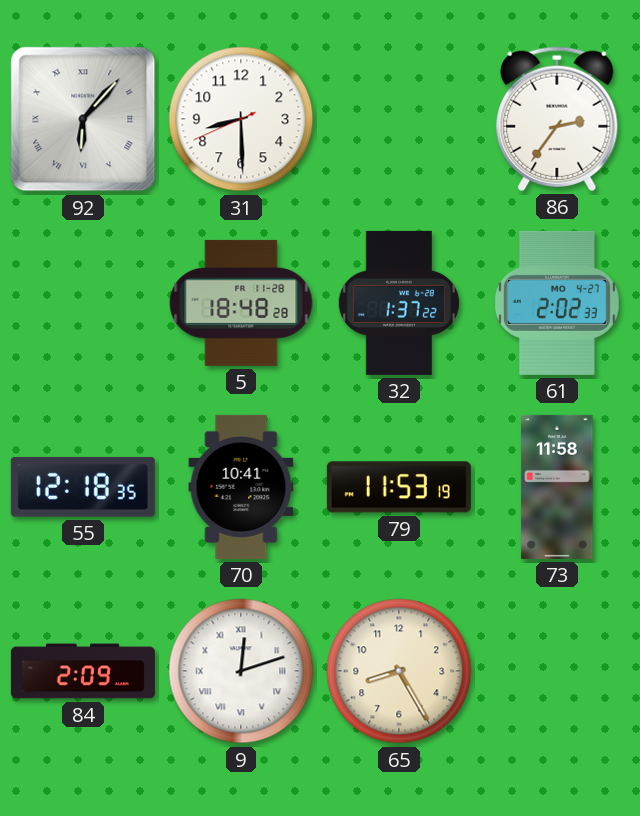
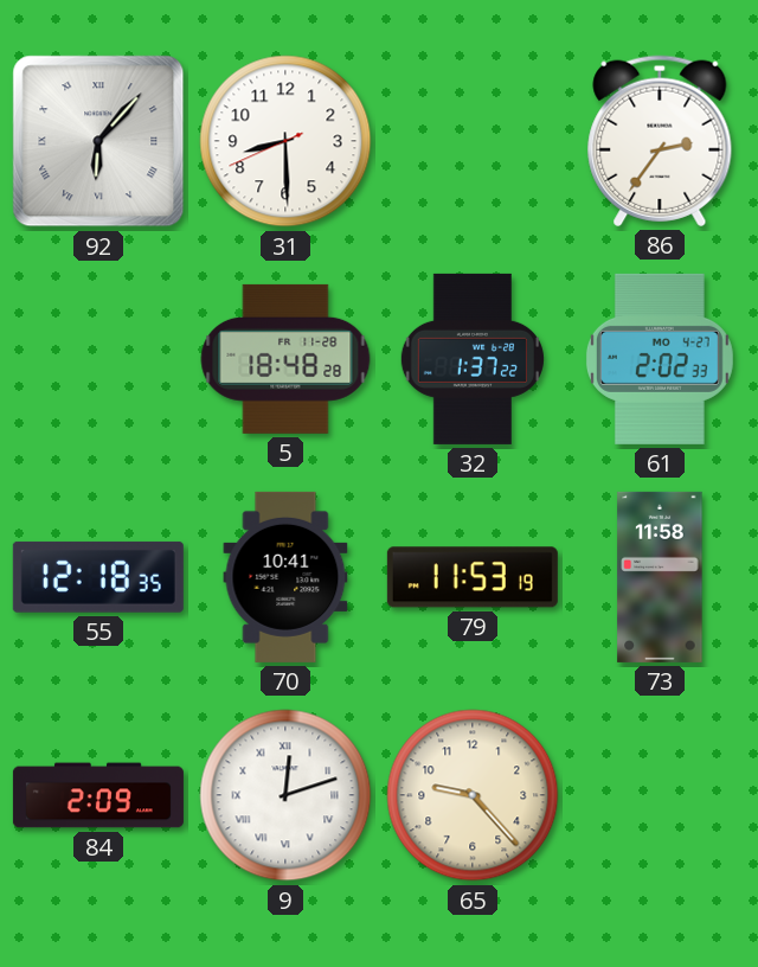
65: 8:25 -> 9:23
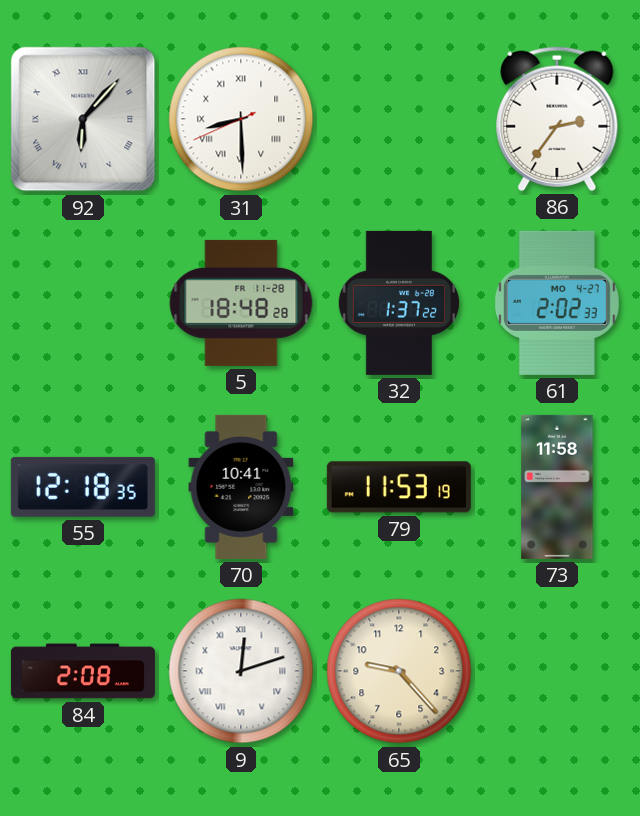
31 numerals: Arabic -> Roman
84: 2:09 -> 2:08
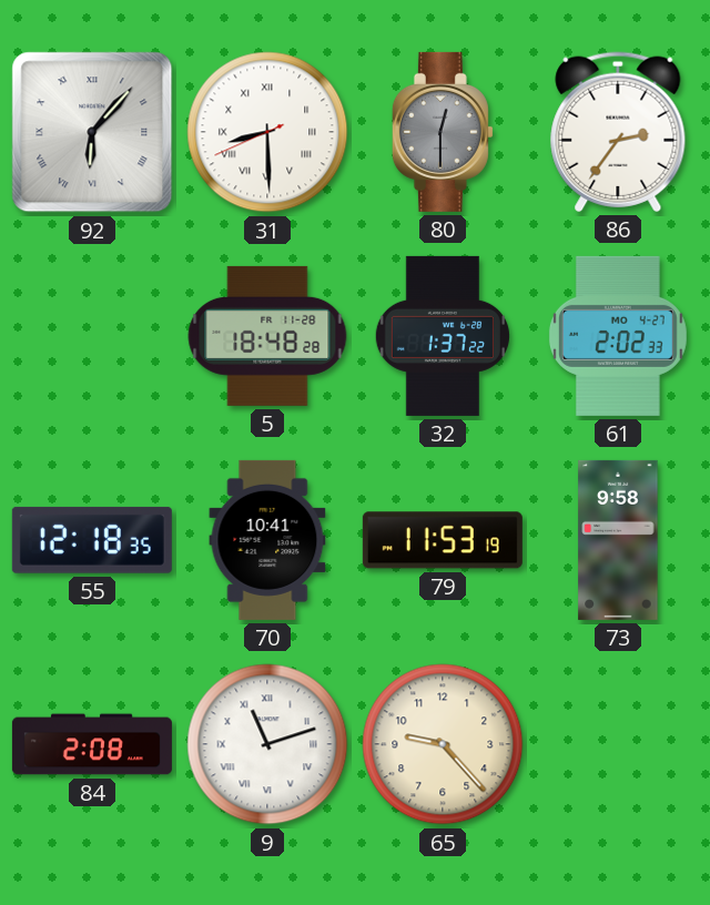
80: none -> 12:30
73: 11:58 -> 9:58
9: 12:12 -> 11:12
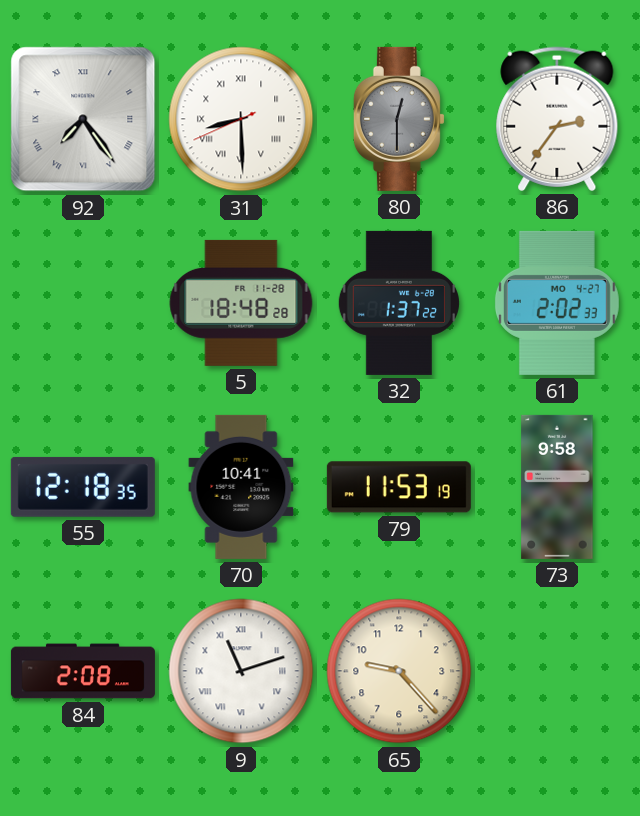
92: 6:07 -> 7:24
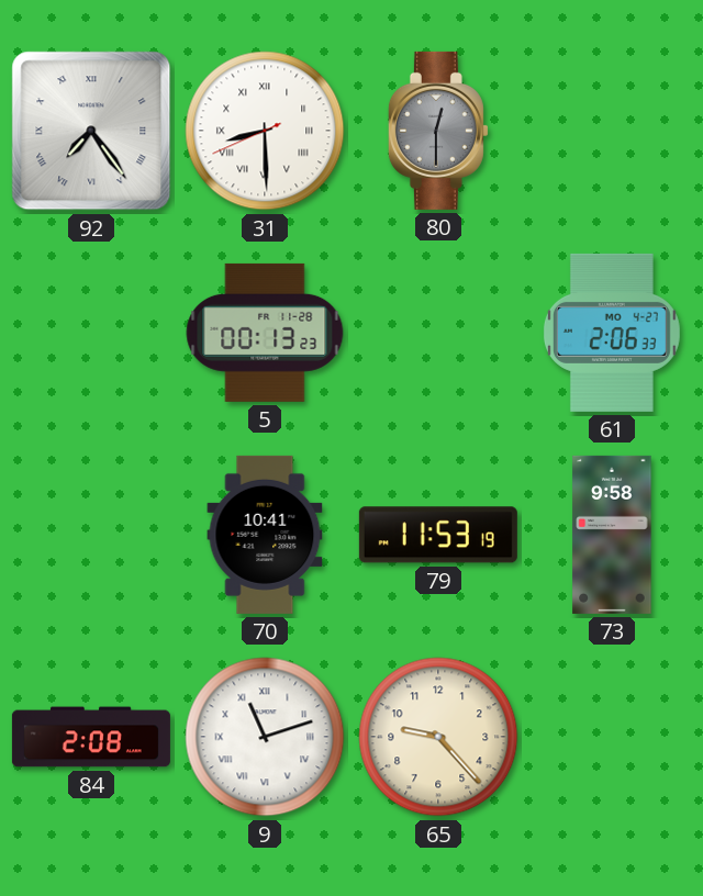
86: 2:36 -> none
5: 18:48 -> 00:13
32: 1:37 -> none
61: 2:02 -> 2:06
55: 12:18 -> none
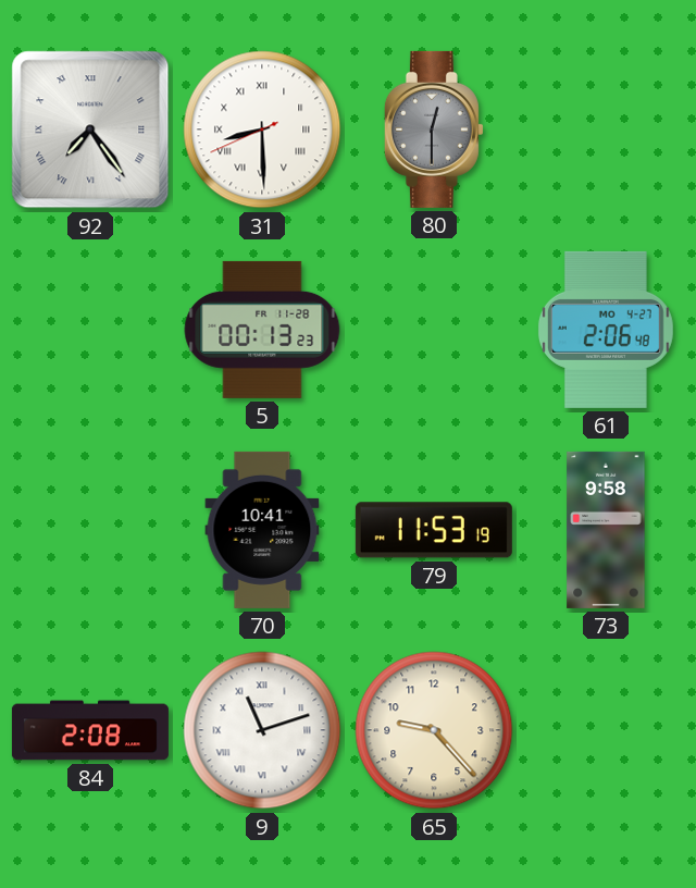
61: 2:06:33 -> 2:06:48
